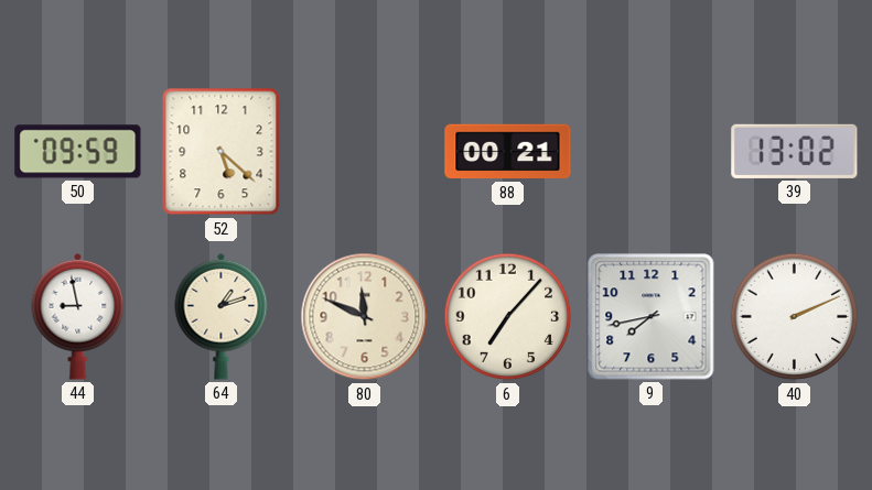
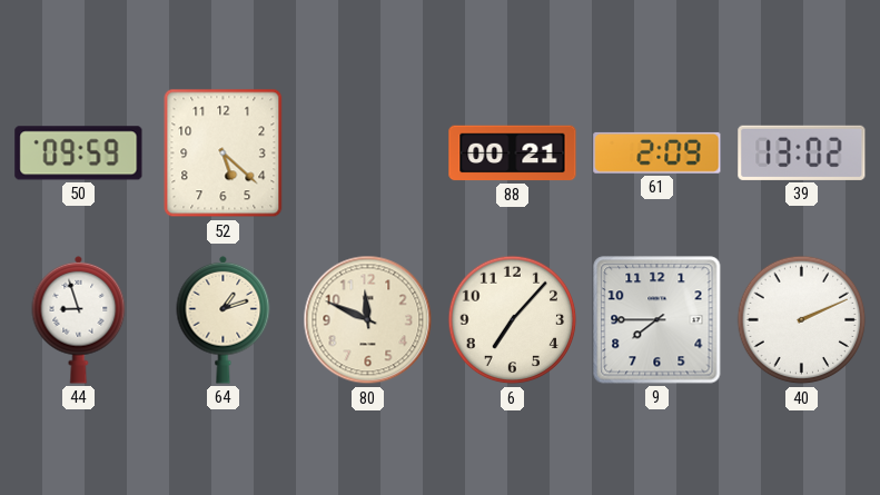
61: none -> 2:09
44: 8:58 -> 8:57
9: 7:43 -> 7:45
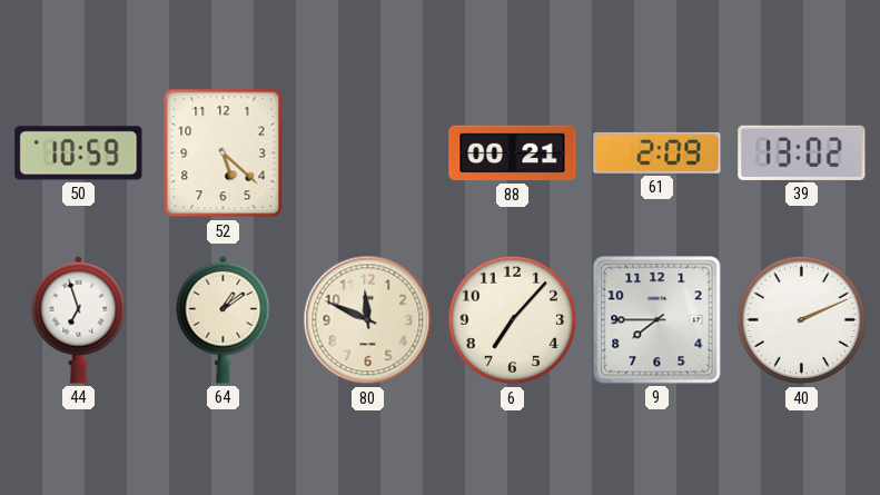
50: 09:59 -> 10:59
44: 8:57 -> 6:57
64: 1:12 -> 1:09
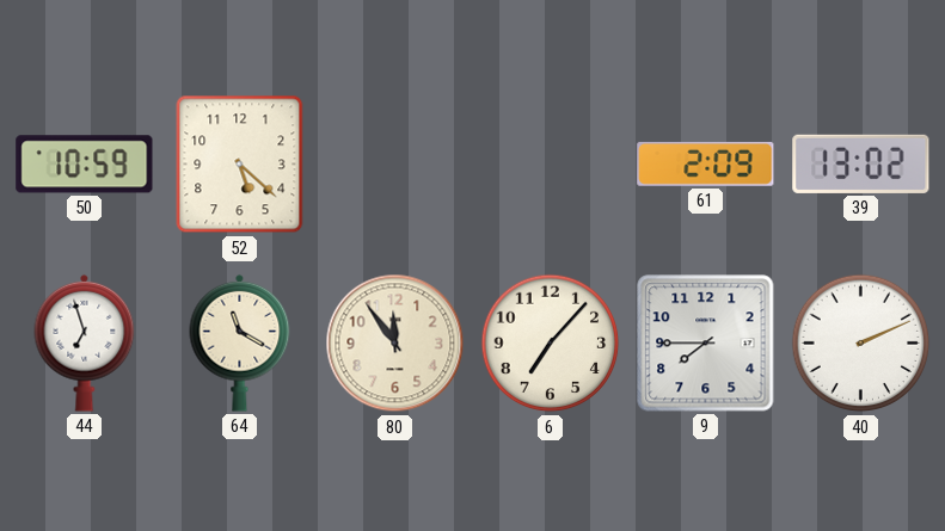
88: 00:21 -> none
64: 1:09 -> 11:20
80: 11:49 -> 11:54
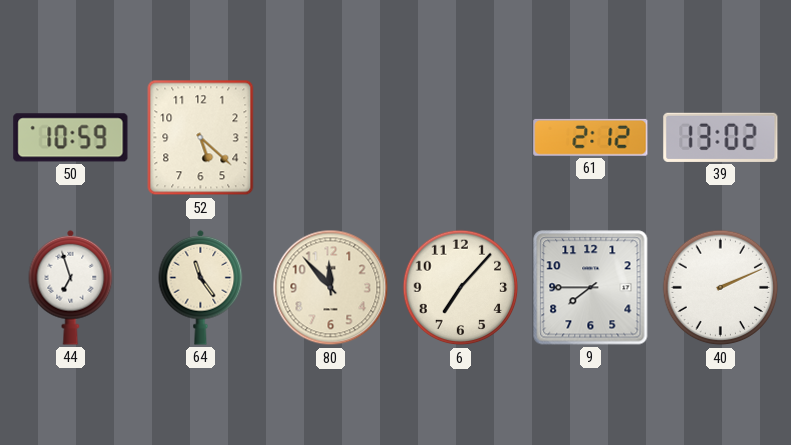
61: 2:09 -> 2:12
64: 11:20 -> 11:24
80: 11:54 -> 11:53
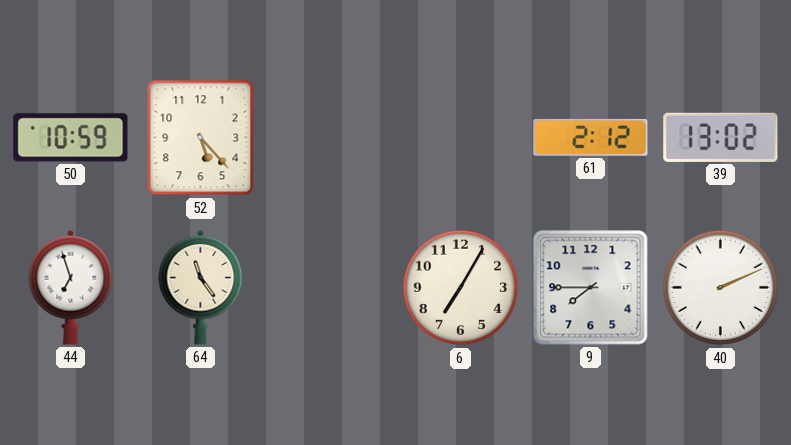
52: 5:22 -> 5:23
80: 11:53 -> none
6: 7:07 -> 7:05
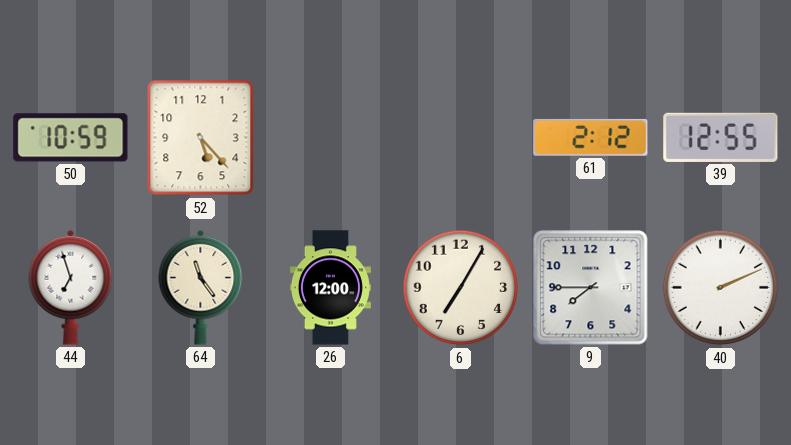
39: 13:02 -> 12:55
26: none -> 12:00
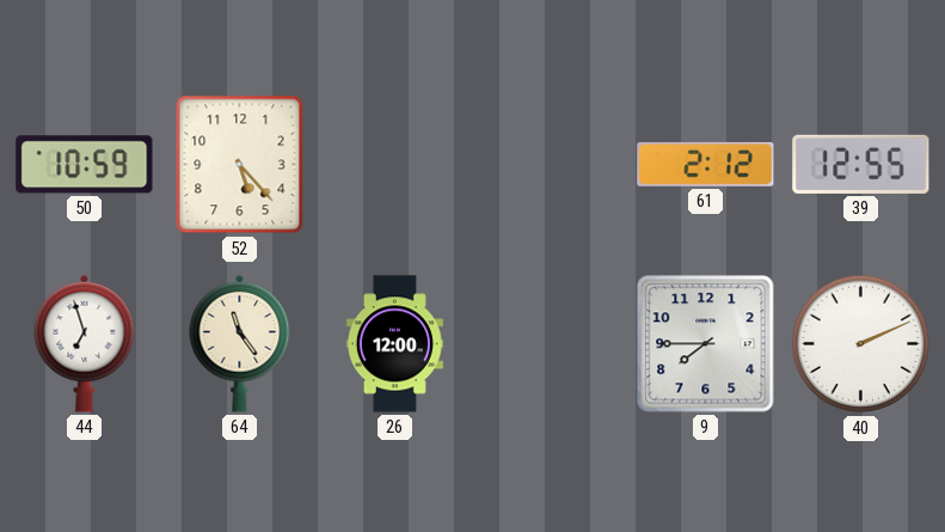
6: 7:05 -> none
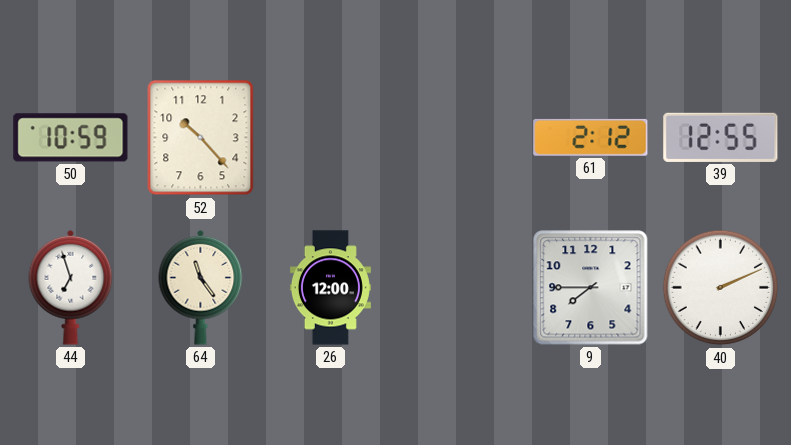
52: 5:23 -> 10:23
